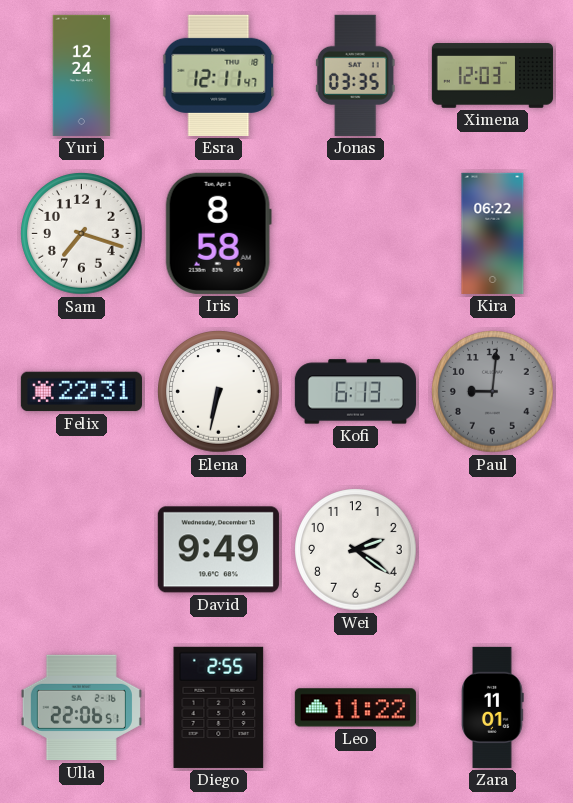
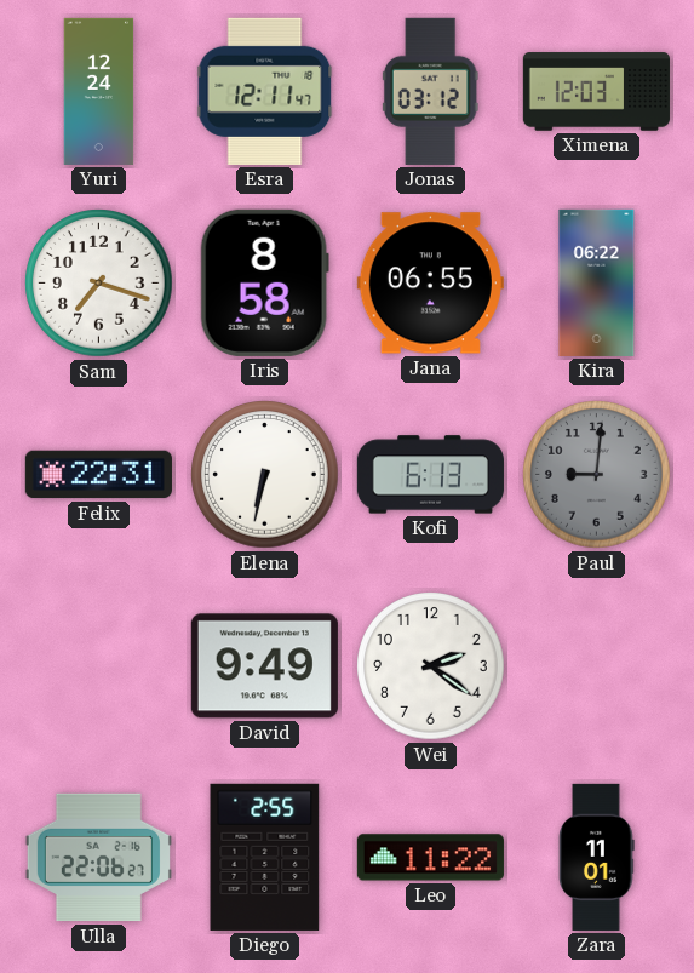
Jonas: 03:35 -> 03:12
Jana: none -> 06:55
Ulla: 22:06:51 -> 22:06:27
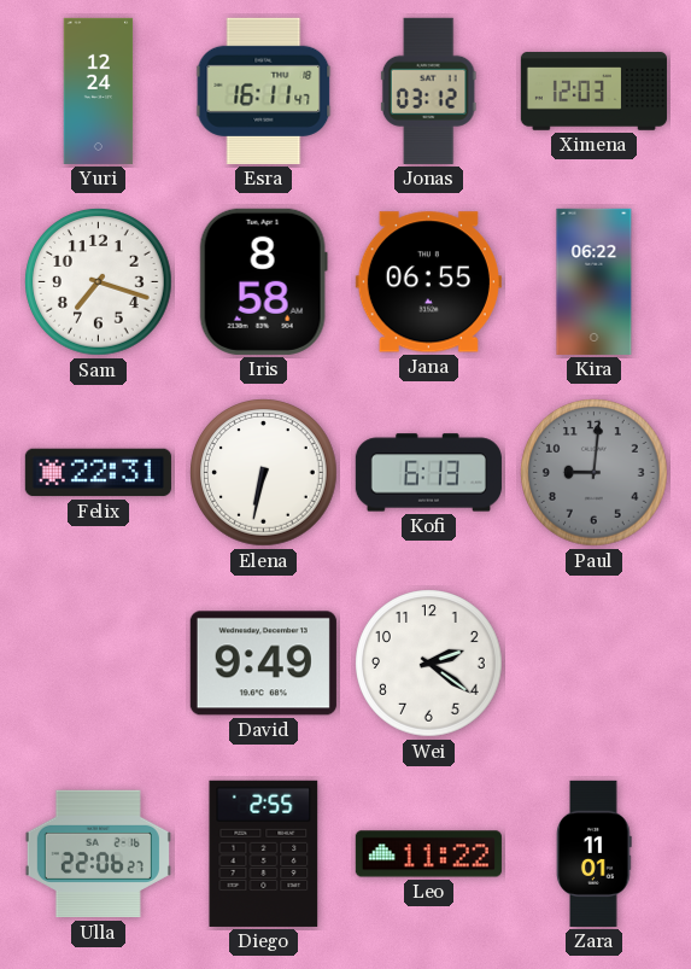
Esra: 12:11 -> 16:11
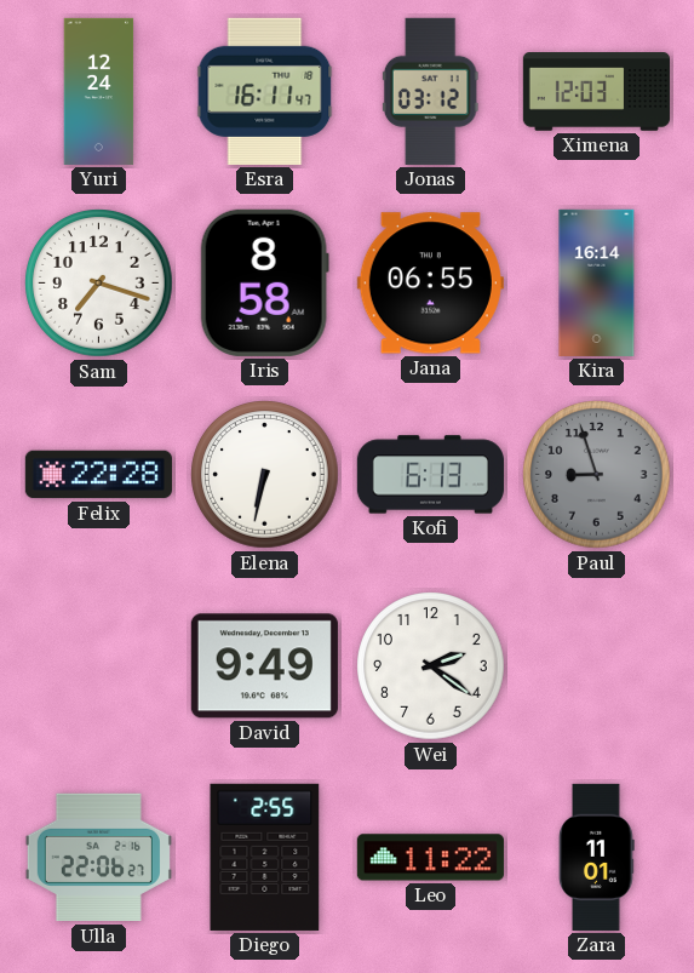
Kira: 06:22 -> 16:14
Felix: 22:31 -> 22:28
Paul: 9:01 -> 8:57
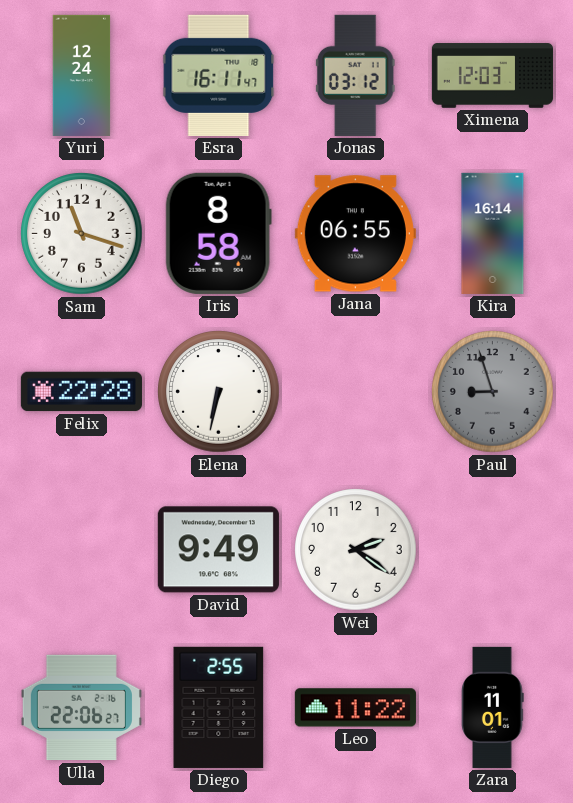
Sam: 7:18 -> 11:18
Kofi: 6:13 -> none
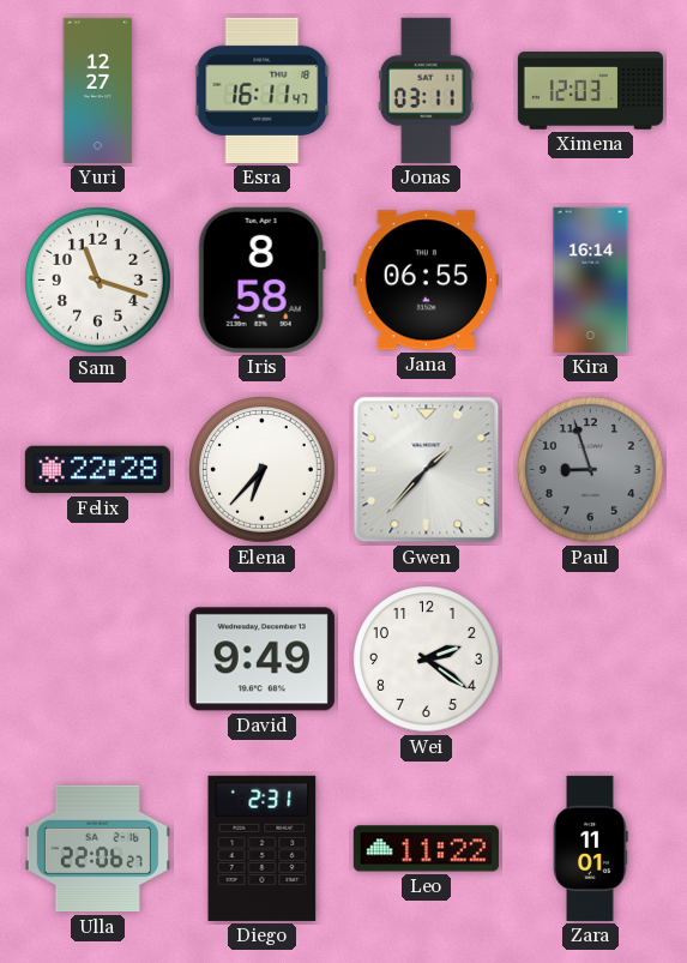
Yuri: 12:24 -> 12:27
Jonas: 03:12 -> 03:11
Elena: 6:32 -> 6:37
Gwen: none -> 1:37
Diego: 2:55 -> 2:31
